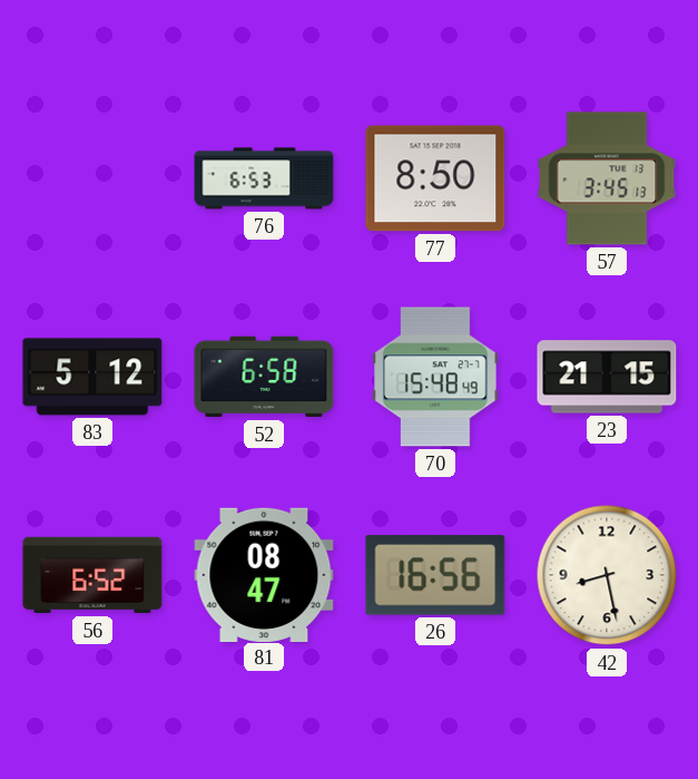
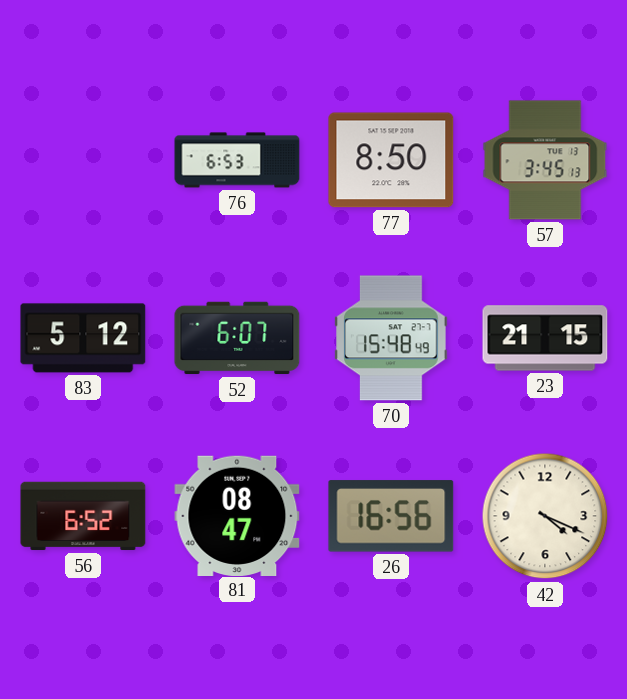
52: 6:58 -> 6:07
42: 8:28 -> 4:19
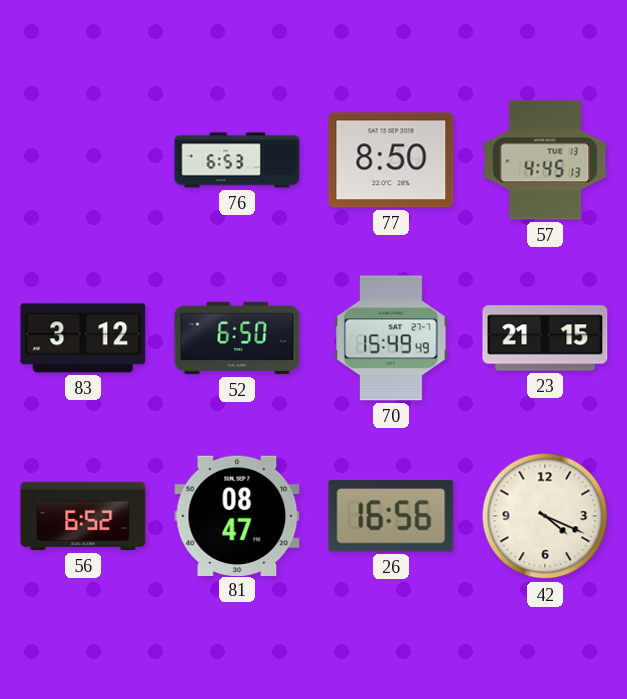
57: 3:45 -> 4:45
83: 5:12 -> 3:12
52: 6:07 -> 6:50
70: 15:48 -> 15:49
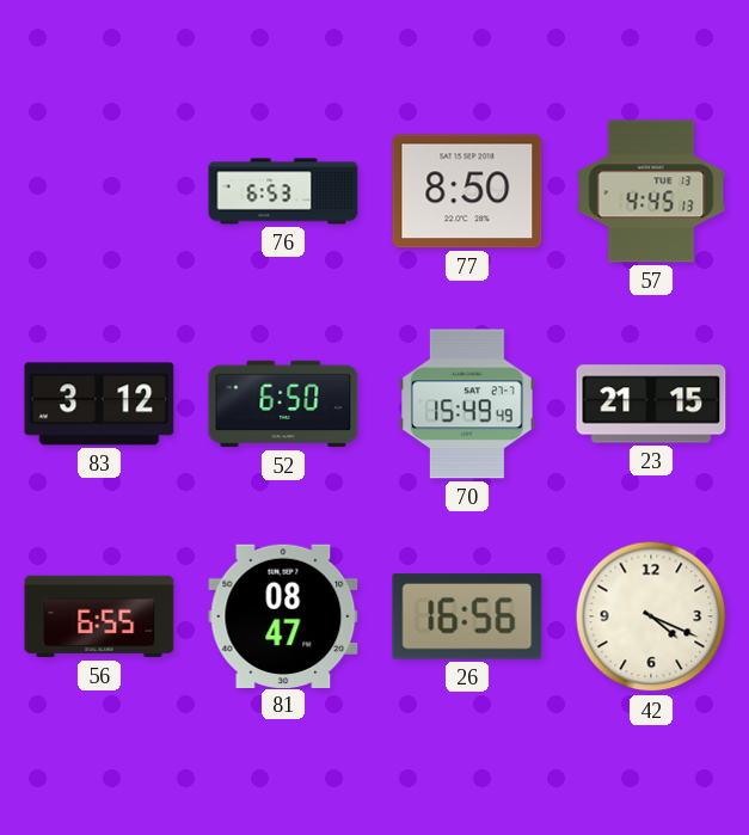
56: 6:52 -> 6:55
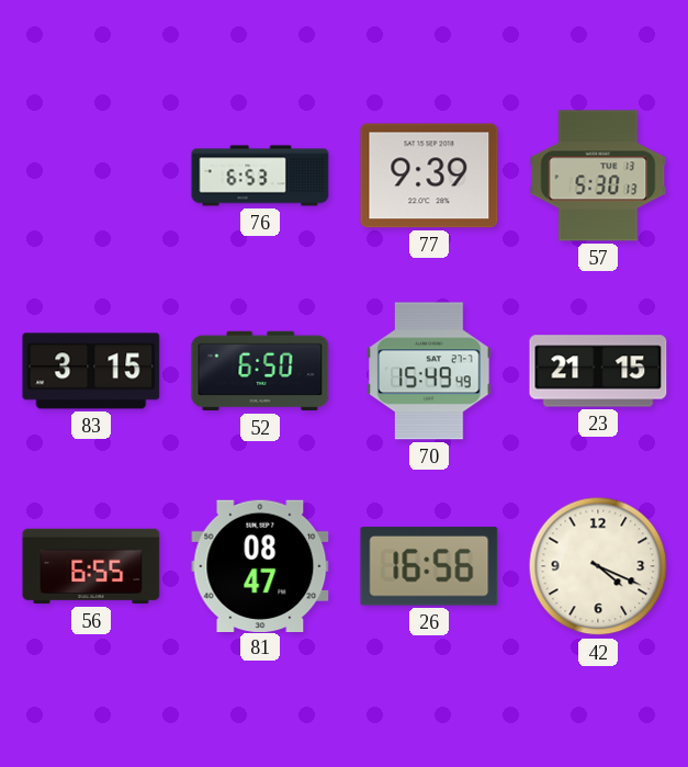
77: 8:50 -> 9:39
57: 4:45 -> 5:30
83: 3:12 -> 3:15
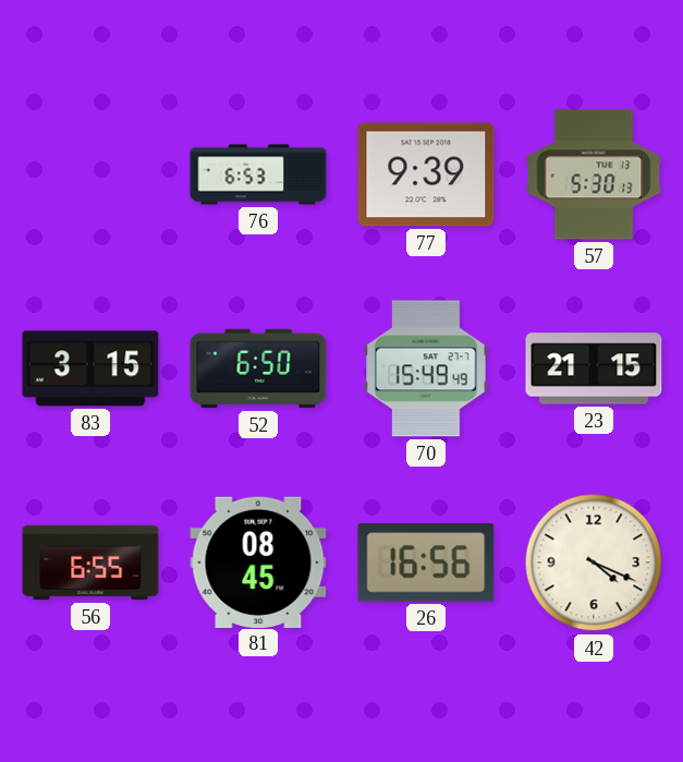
81: 08:47 -> 08:45
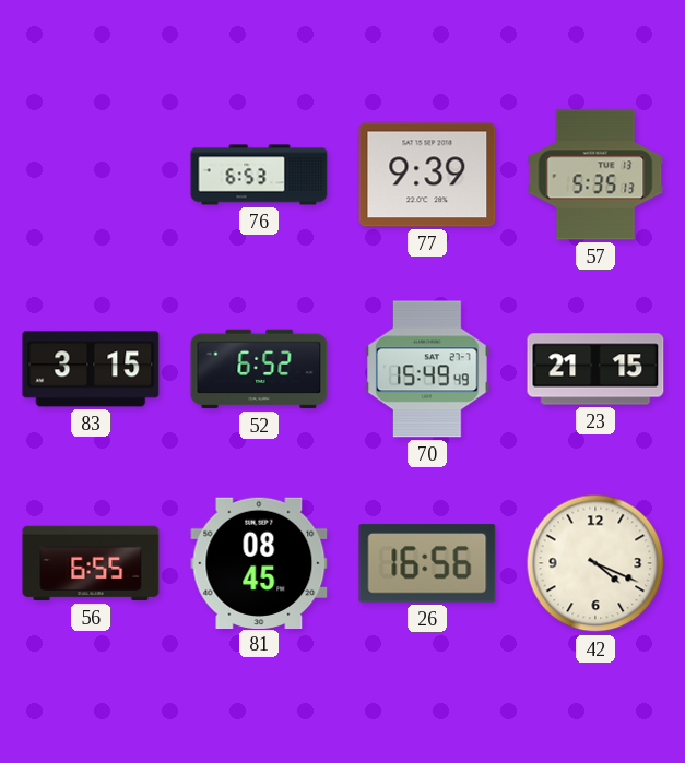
57: 5:30 -> 5:35
52: 6:50 -> 6:52
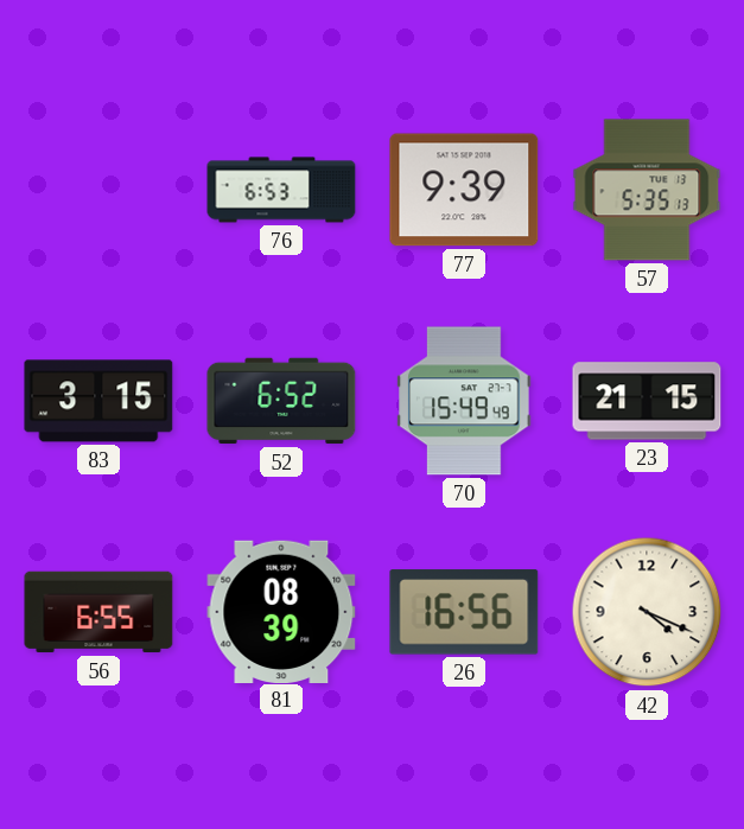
81: 08:45 -> 08:39
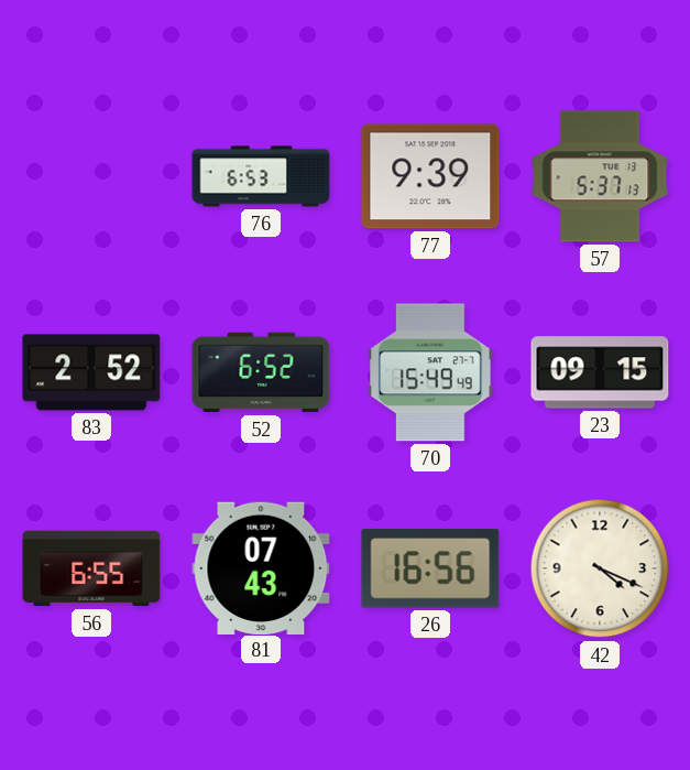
57: 5:35 -> 5:37
83: 3:15 -> 2:52
23: 21:15 -> 09:15
81: 08:39 -> 07:43
